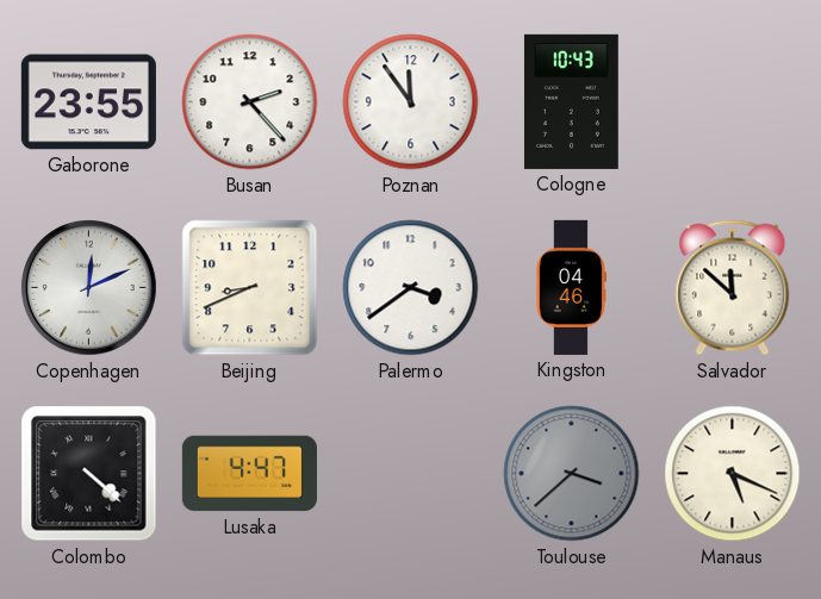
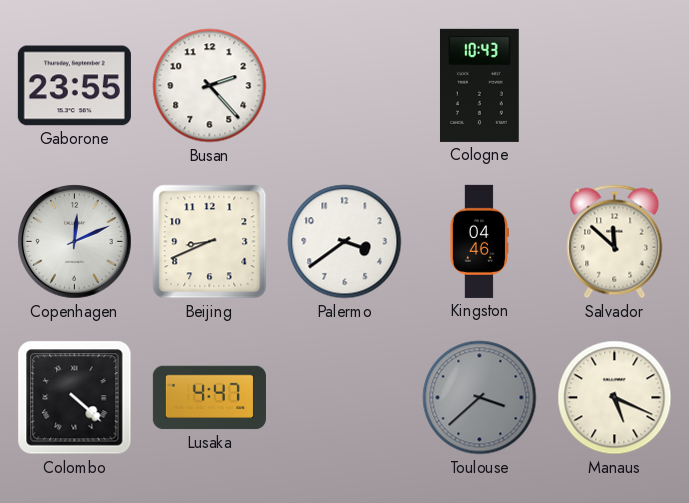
Poznan: 11:54 -> none
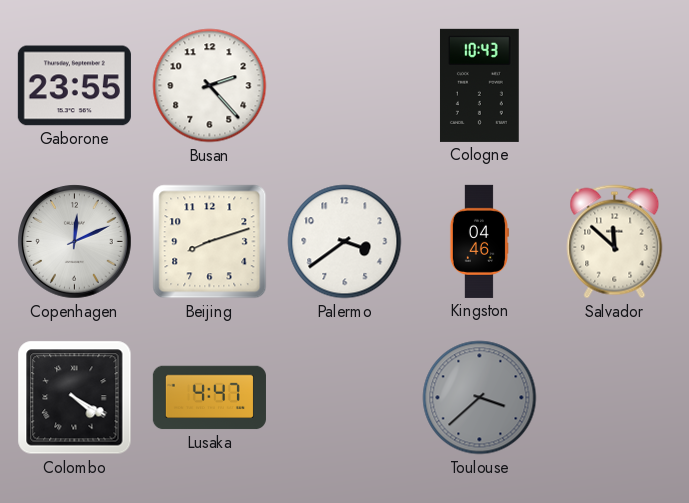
Beijing: 8:41 -> 8:12
Colombo: 4:22 -> 4:20
Manaus: 5:19 -> none
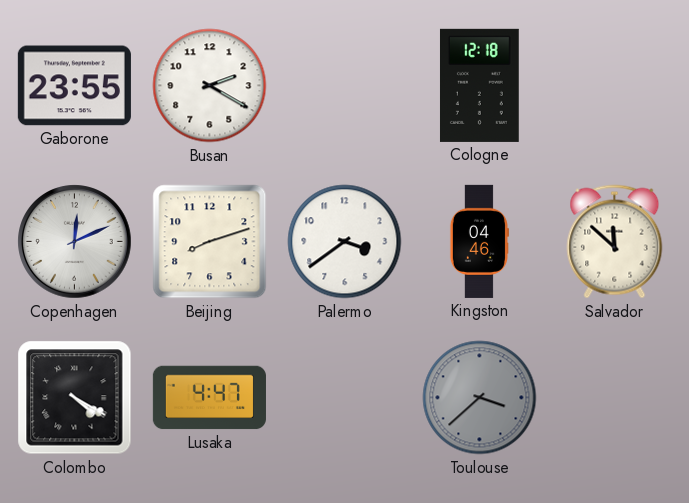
Busan: 2:23 -> 2:20
Cologne: 10:43 -> 12:18
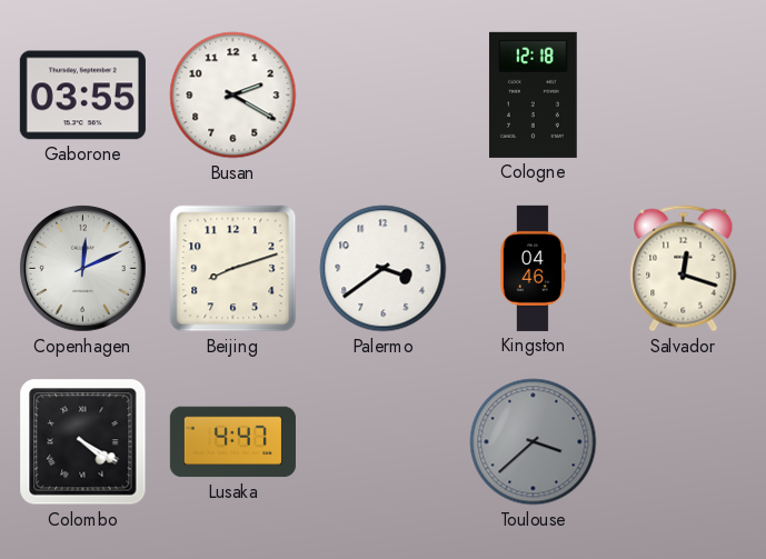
Gaborone: 23:55 -> 03:55
Salvador: 11:52 -> 12:18
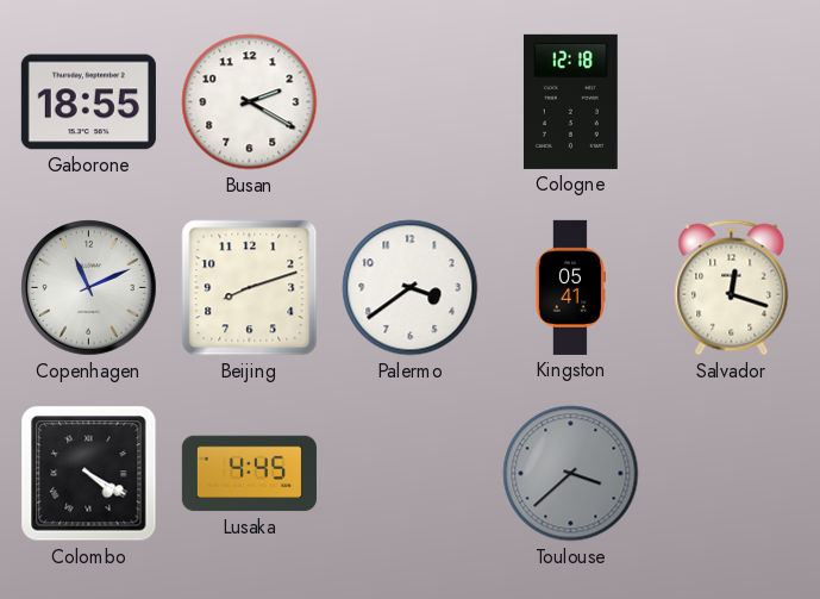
Gaborone: 03:55 -> 18:55
Copenhagen: 12:11 -> 11:11
Kingston: 04:46 -> 05:41
Lusaka: 4:47 -> 4:45
